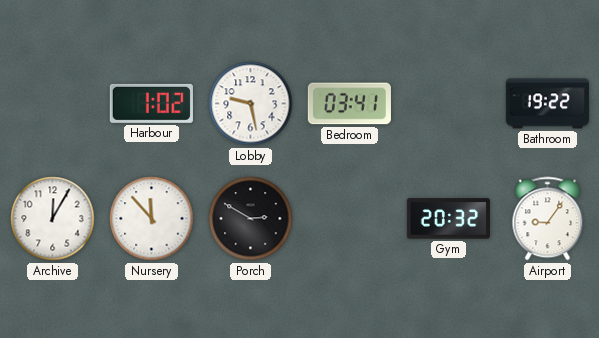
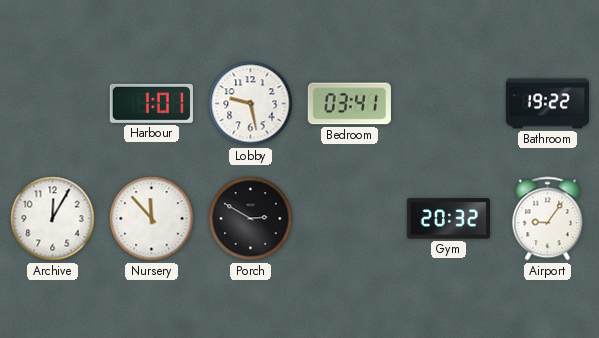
Harbour: 1:02 -> 1:01
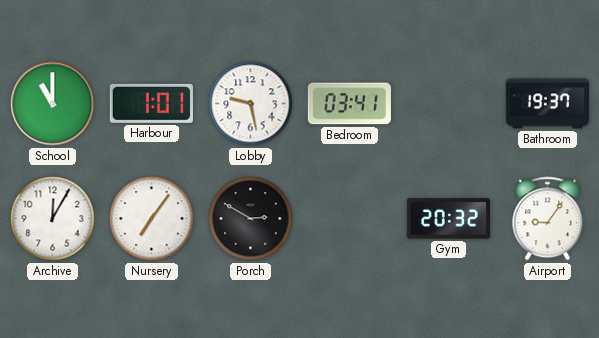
School: none -> 11:00
Bathroom: 19:22 -> 19:37
Nursery: 11:53 -> 7:06
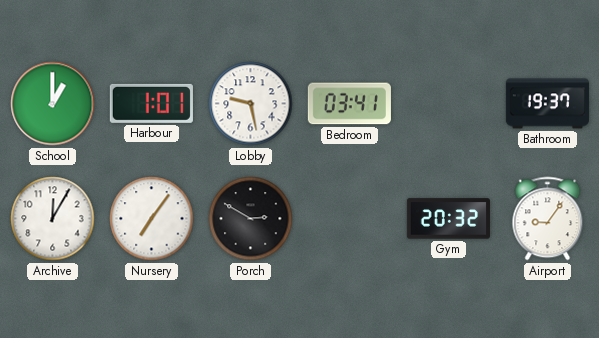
School: 11:00 -> 1:00
